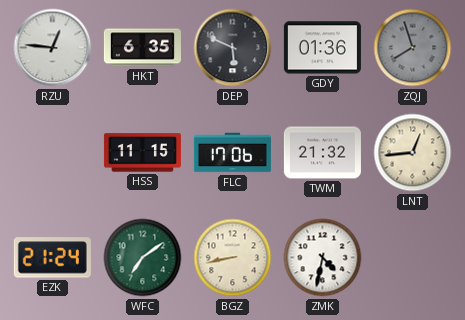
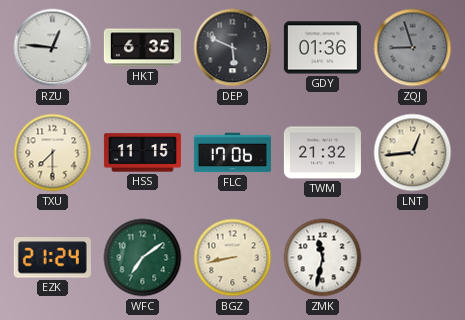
ZQJ: 7:57 -> 8:57
TXU: none -> 7:30
ZMK: 4:32 -> 11:32
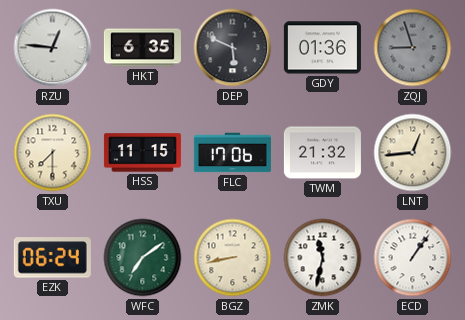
EZK: 21:24 -> 06:24
ECD: none -> 1:06
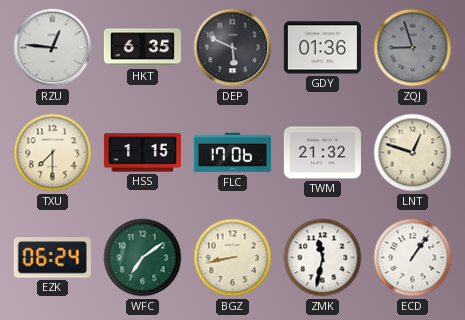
HSS: 11:15 -> 1:15
LNT: 12:44 -> 12:48
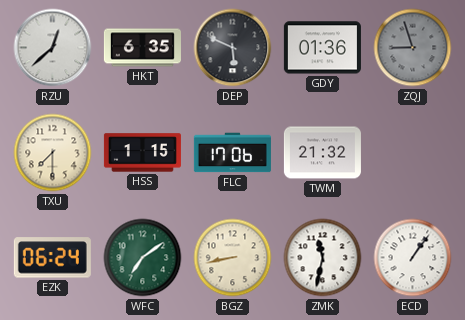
RZU: 12:46 -> 12:38
LNT: 12:48 -> none
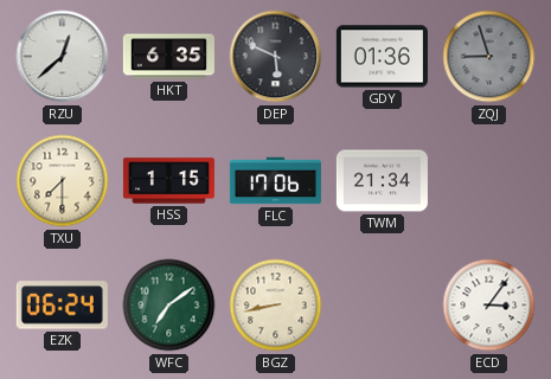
TWM: 21:32 -> 21:34
ZMK: 11:32 -> none
ECD: 1:06 -> 3:06
